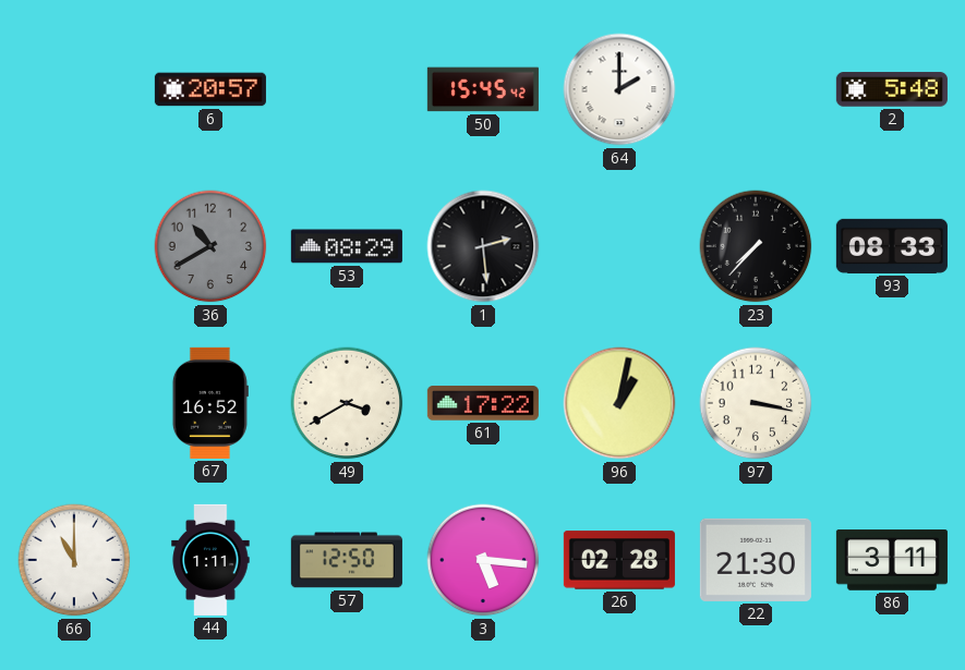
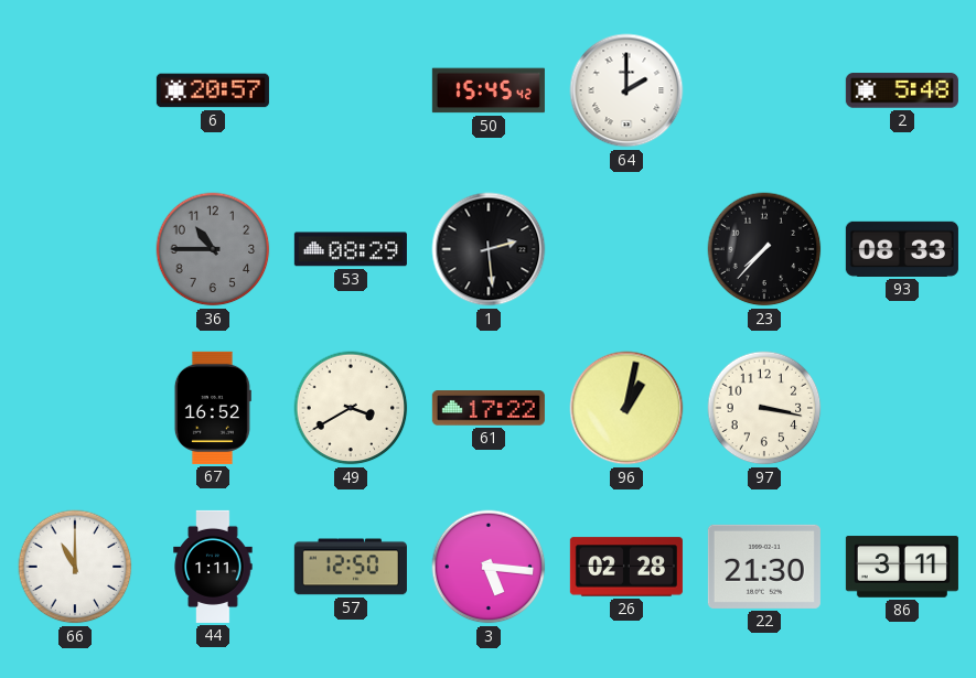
36: 10:40 -> 10:45
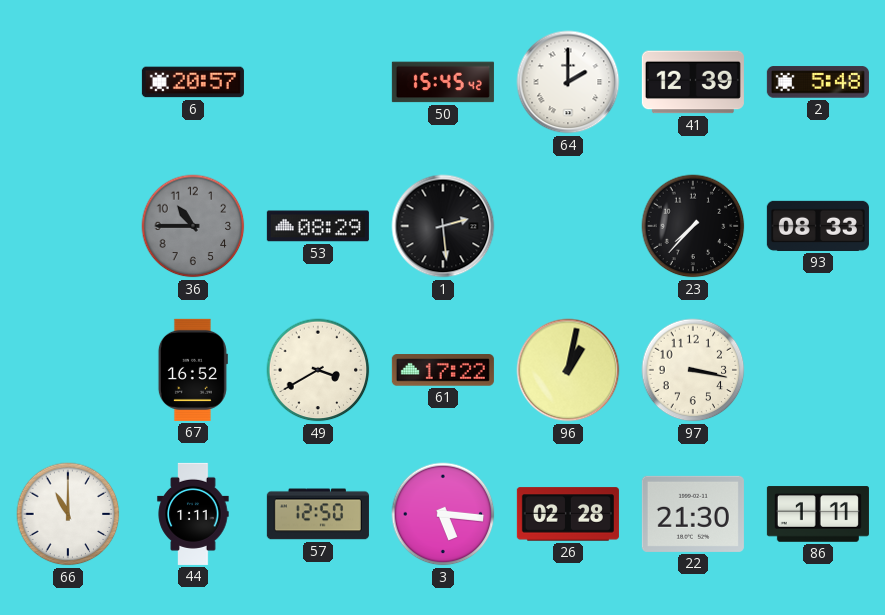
41: none -> 12:39
86: 3:11 -> 1:11
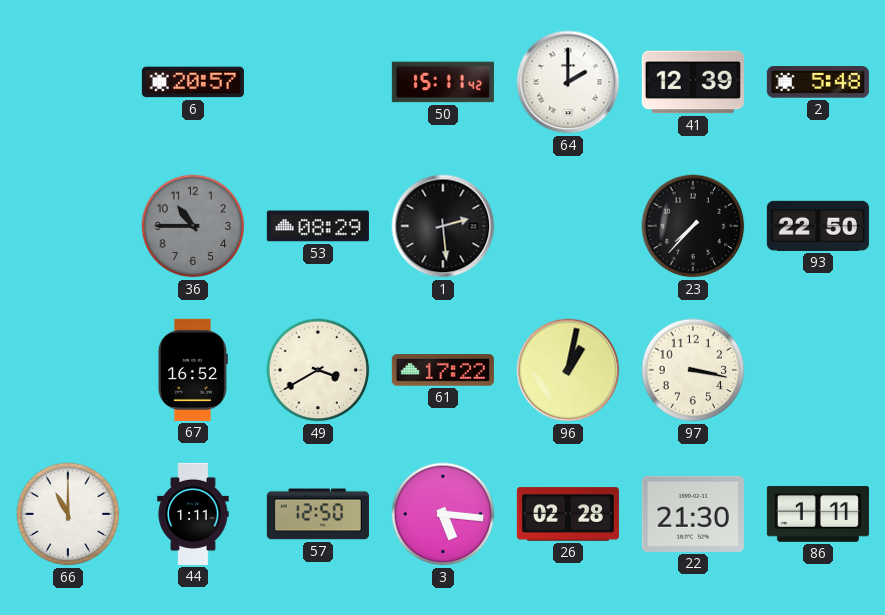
50: 15:45 -> 15:11
93: 08:33 -> 22:50
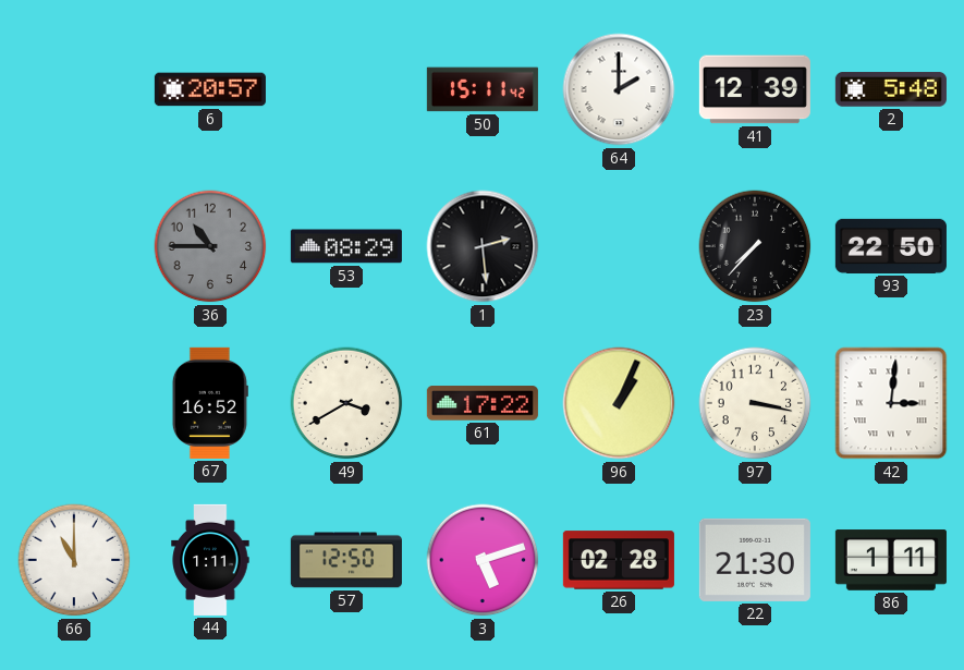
96: 1:02 -> 1:04
42: none -> 3:01
3: 5:16 -> 5:12
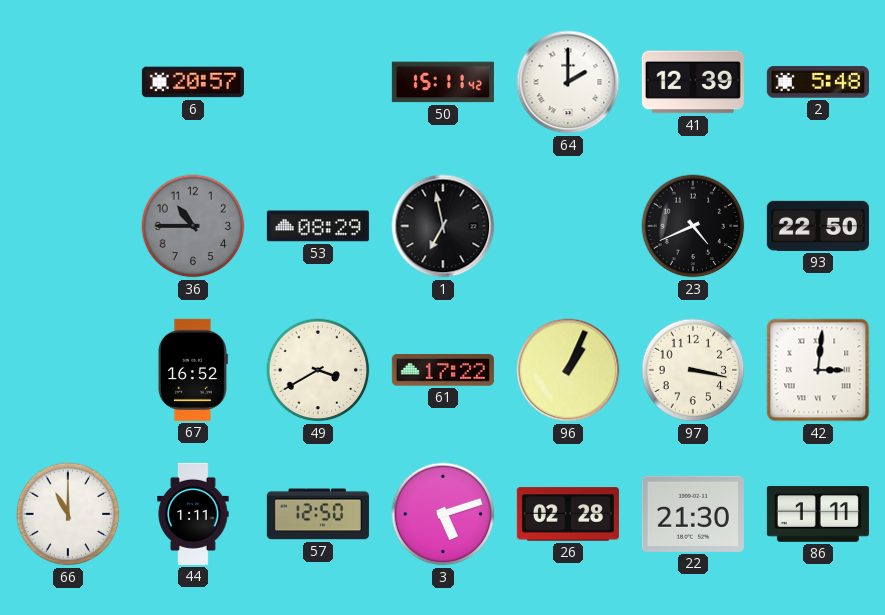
1: 2:29 -> 6:58
23: 7:37 -> 4:41
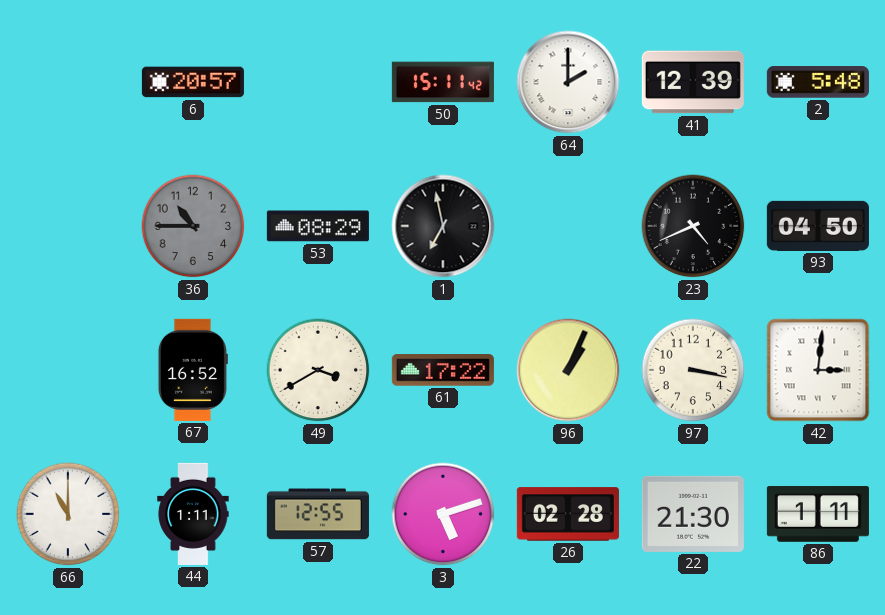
93: 22:50 -> 04:50
57: 12:50 -> 12:55
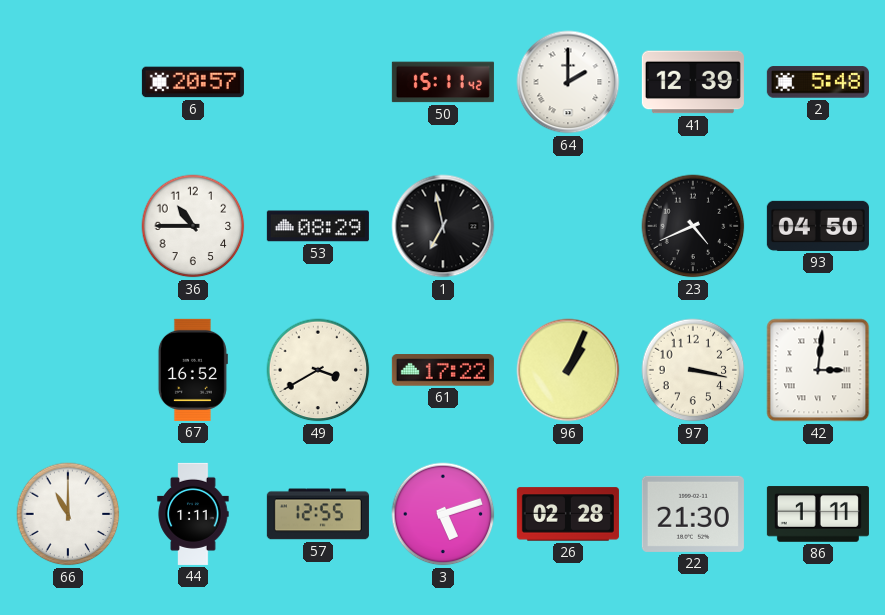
36 dial: grey -> white
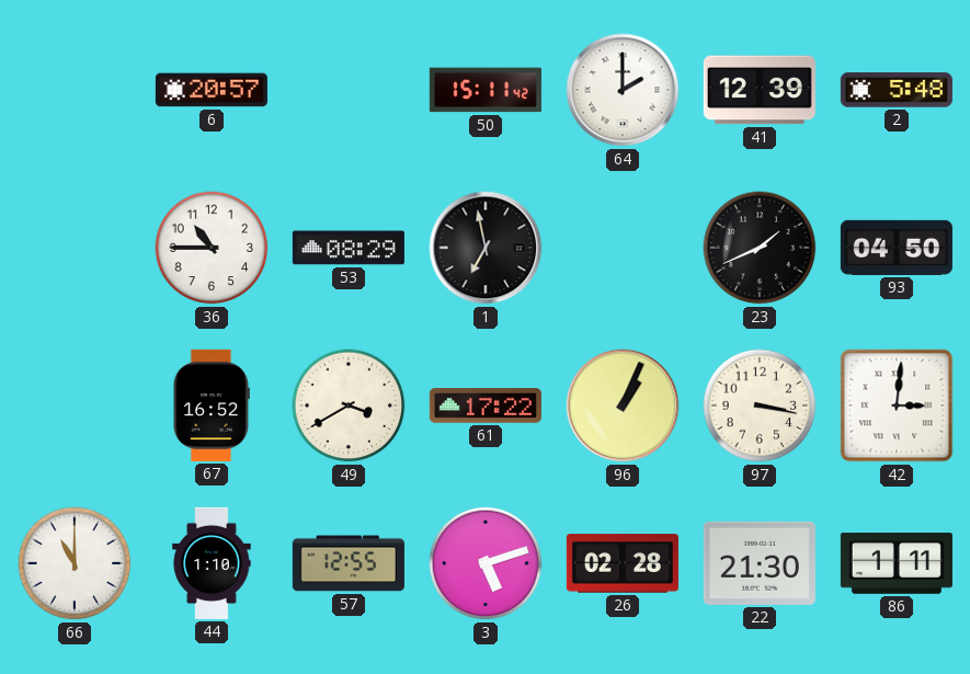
23: 4:41 -> 1:41
44: 1:11 -> 1:10
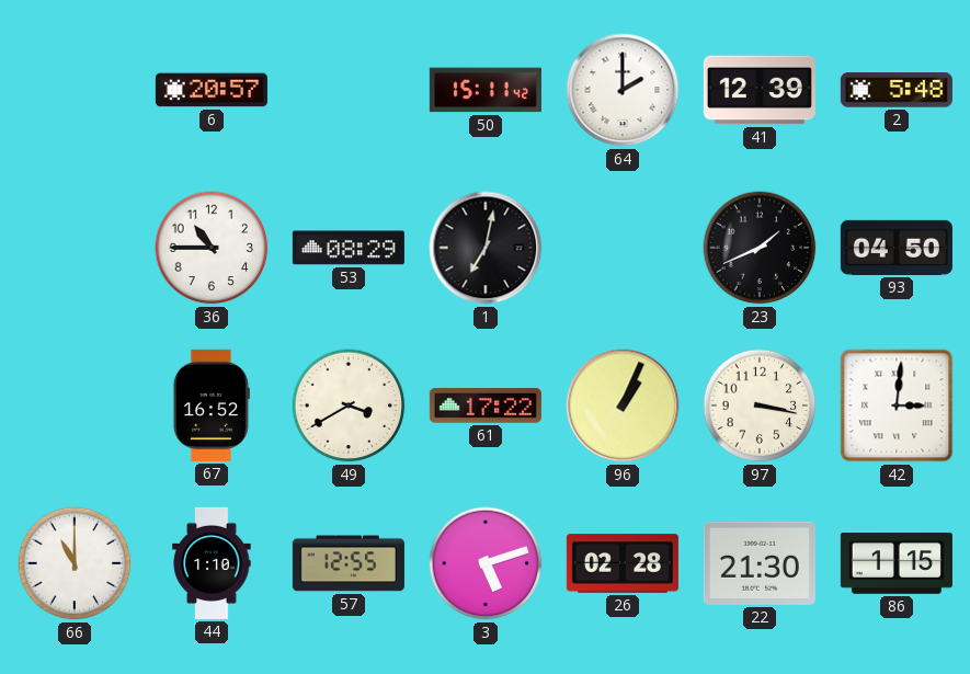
1: 6:58 -> 7:02
86: 1:11 -> 1:15
